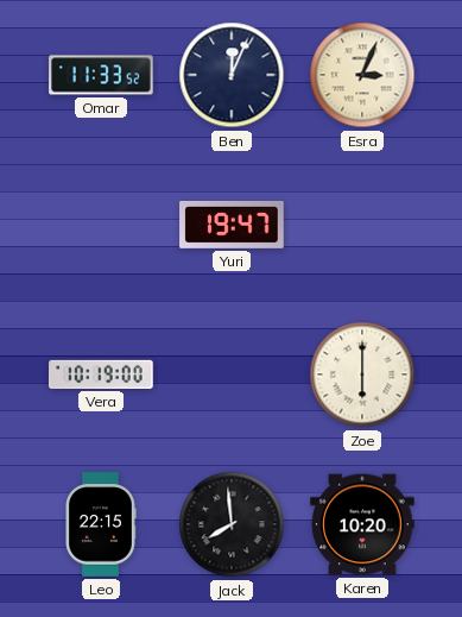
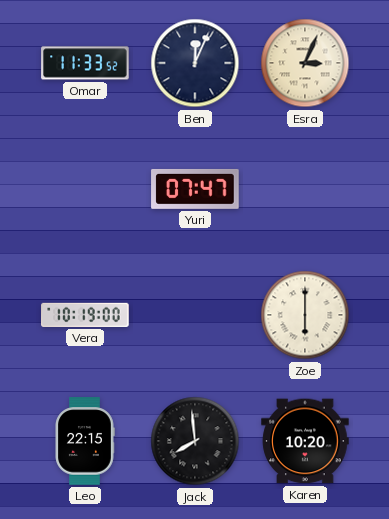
Yuri: 19:47 -> 07:47
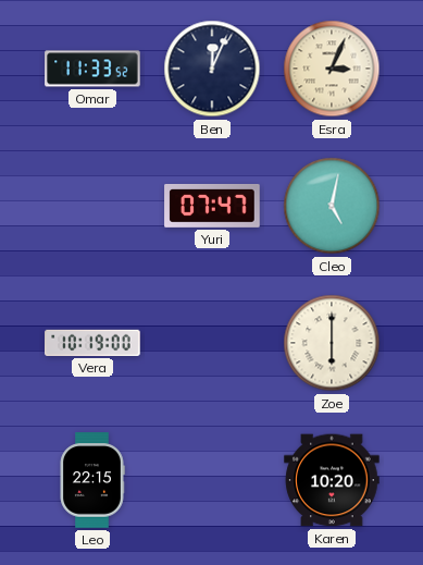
Cleo: none -> 5:02
Jack: 7:59 -> none
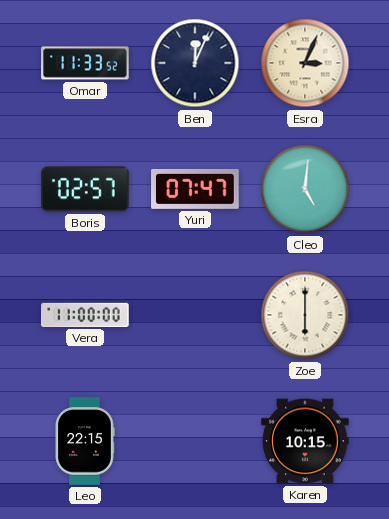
Boris: none -> 02:57
Cleo: 5:02 -> 5:01
Vera: 10:19 -> 11:00
Karen: 10:20 -> 10:15
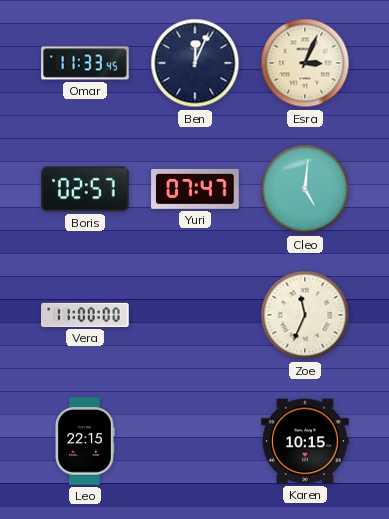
Omar: 11:33:52 -> 11:33:45
Zoe: 6:00 -> 11:34
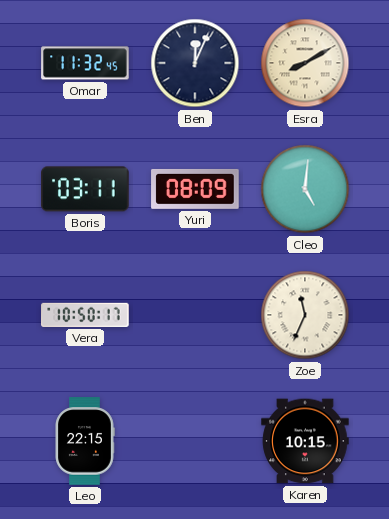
Omar: 11:33 -> 11:32
Esra: 3:04 -> 8:10
Boris: 02:57 -> 03:11
Yuri: 07:47 -> 08:09
Vera: 11:00 -> 10:50
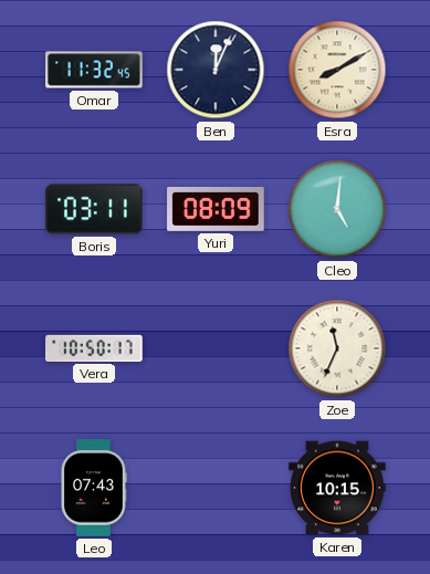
Leo: 22:15 -> 07:43
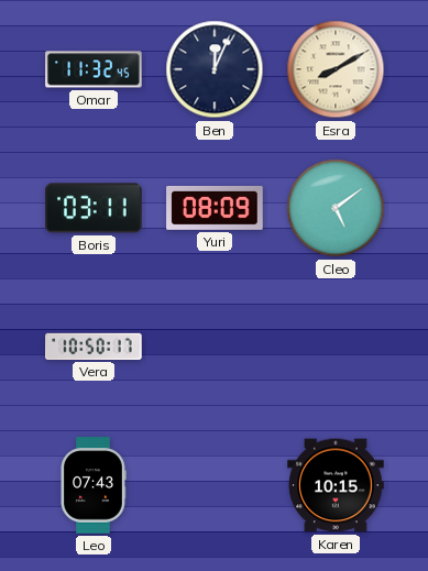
Cleo: 5:01 -> 5:09
Zoe: 11:34 -> none
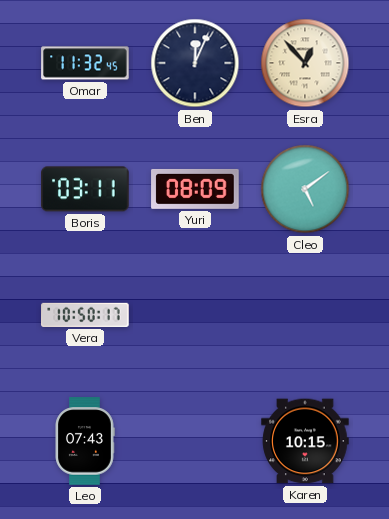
Esra: 8:10 -> 12:53
